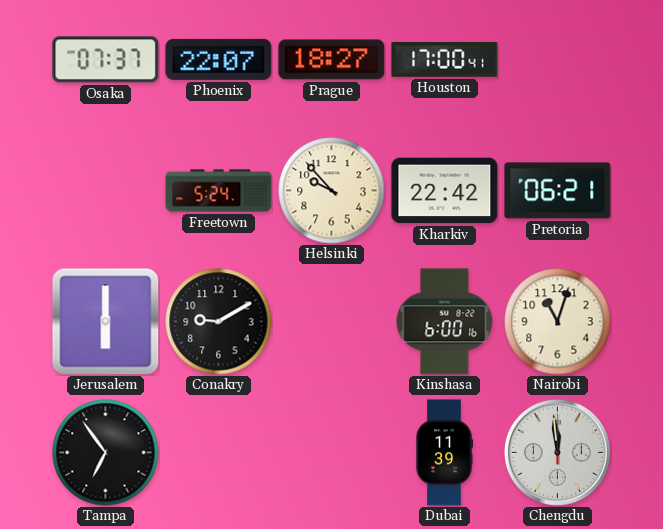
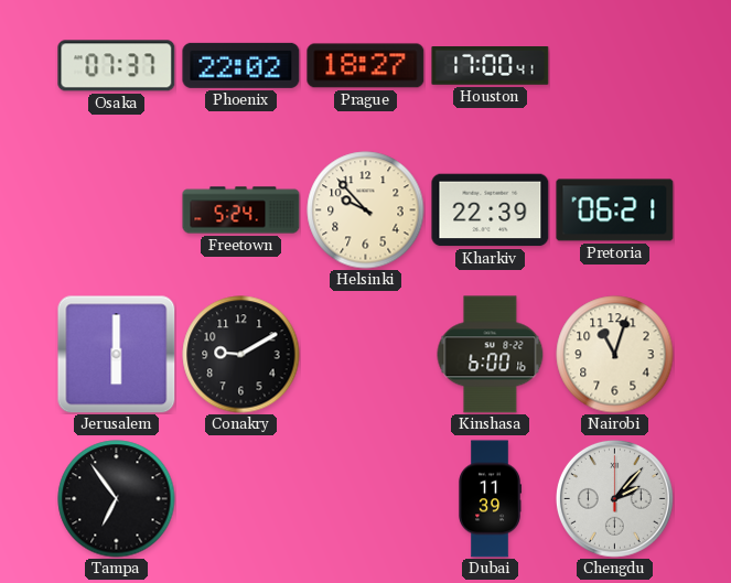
Phoenix: 22:07 -> 22:02
Kharkiv: 22:42 -> 22:39
Chengdu: 11:59 -> 2:07
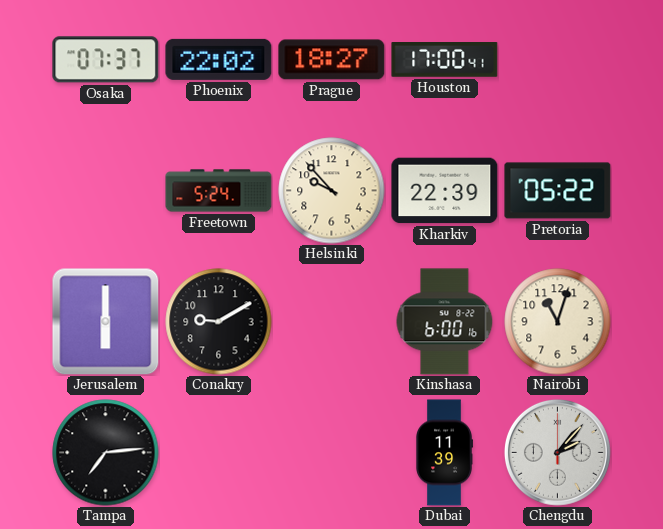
Pretoria: 06:21 -> 05:22
Tampa: 6:54 -> 7:14
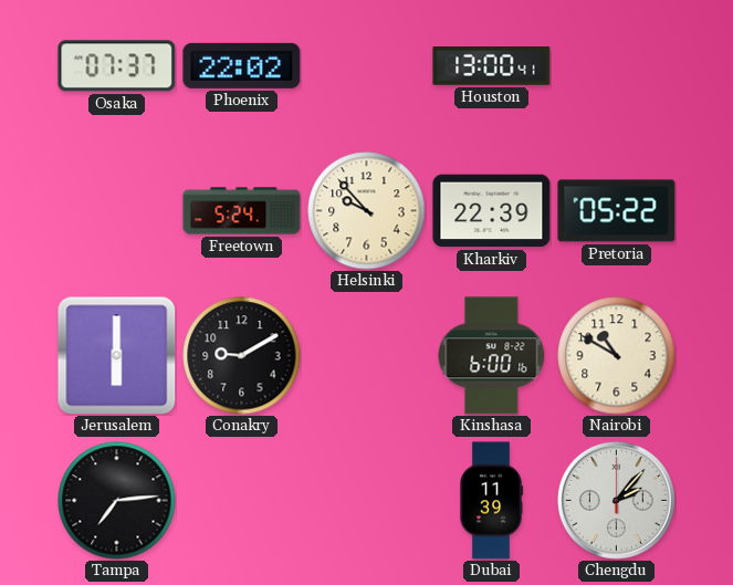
Prague: 18:27 -> none
Houston: 17:00 -> 13:00
Nairobi: 11:03 -> 10:50
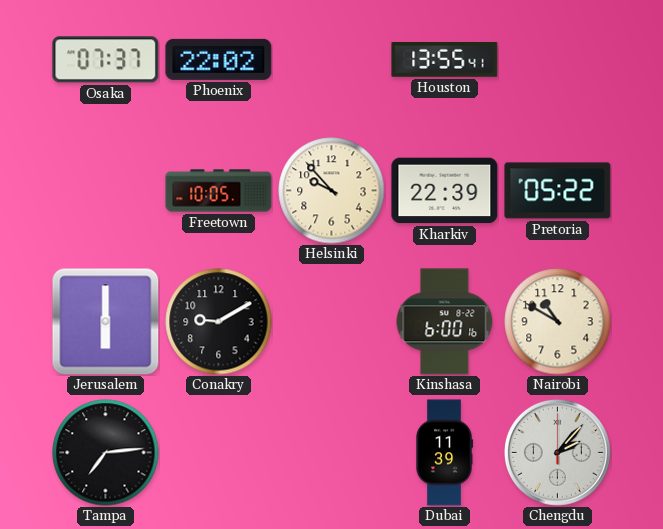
Houston: 13:00 -> 13:55
Freetown: 5:24 -> 10:05
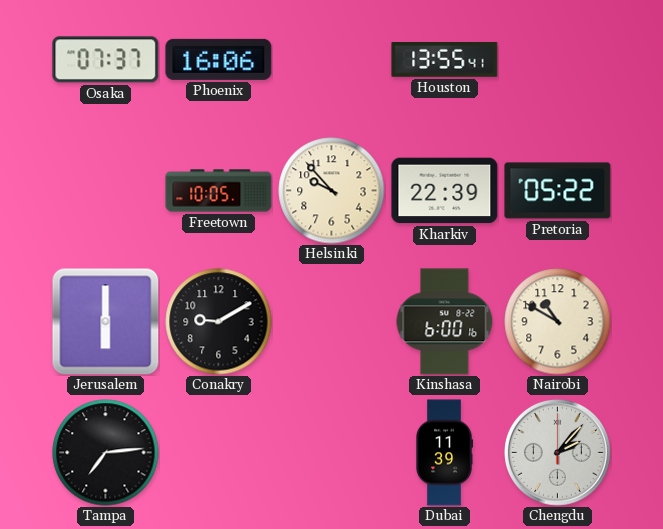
Phoenix: 22:02 -> 16:06
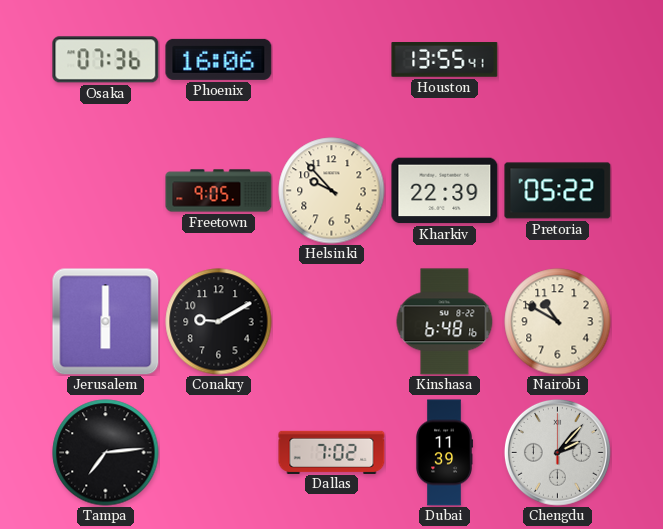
Osaka: 07:37 -> 07:36
Freetown: 10:05 -> 9:05
Kinshasa: 6:00 -> 6:48
Dallas: none -> 7:02
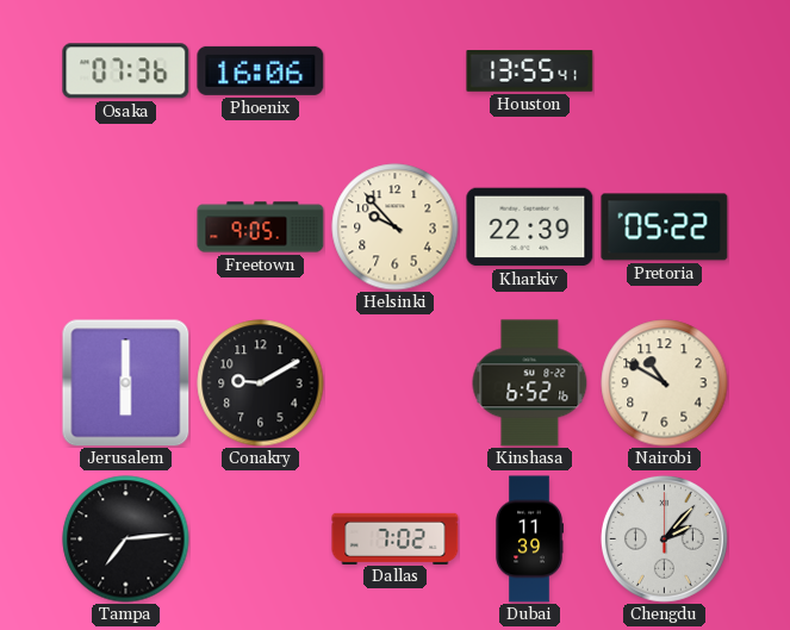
Kinshasa: 6:48 -> 6:52
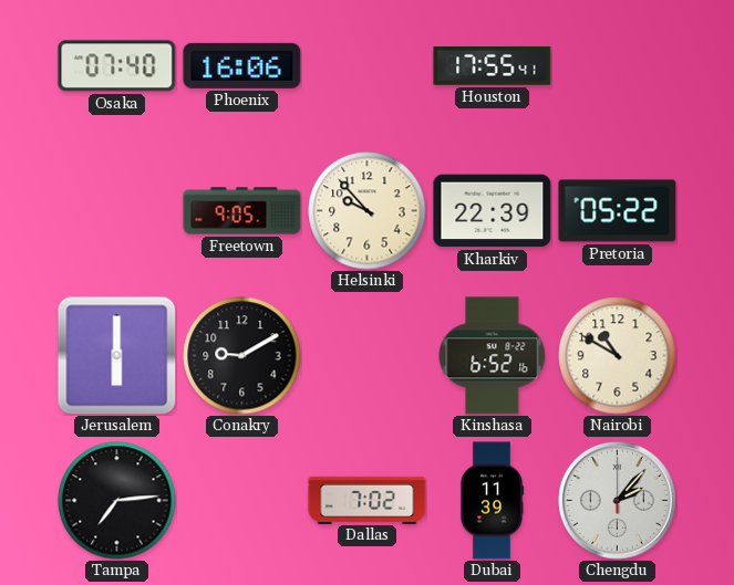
Osaka: 07:36 -> 07:40
Houston: 13:55 -> 17:55
